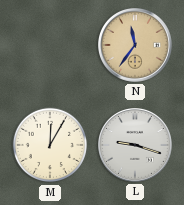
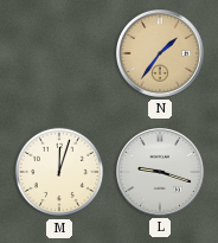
N: 11:36 -> 1:36
M: 12:05 -> 12:03
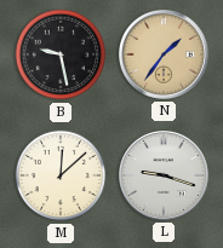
B: none -> 9:28
M: 12:03 -> 12:08
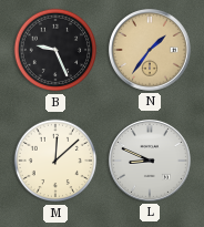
B: 9:28 -> 9:26
L: 9:18 -> 8:49
